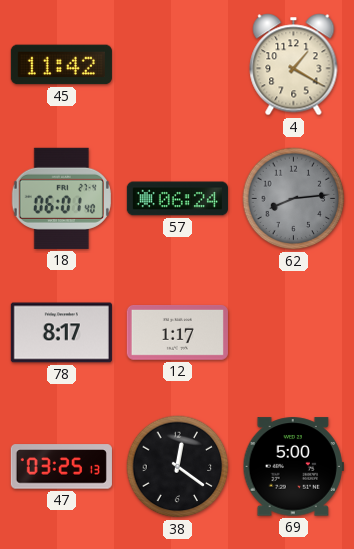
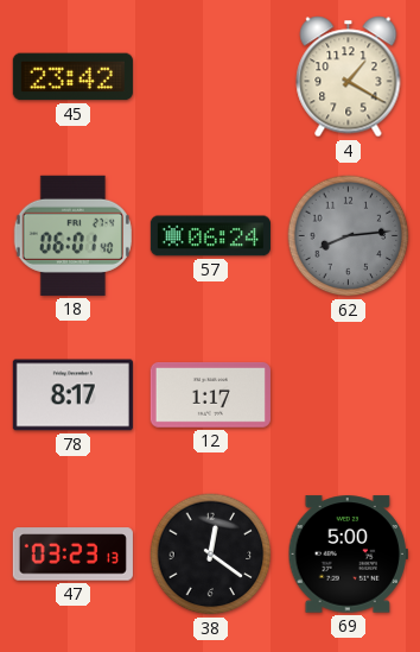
45: 11:42 -> 23:42
47: 03:25 -> 03:23
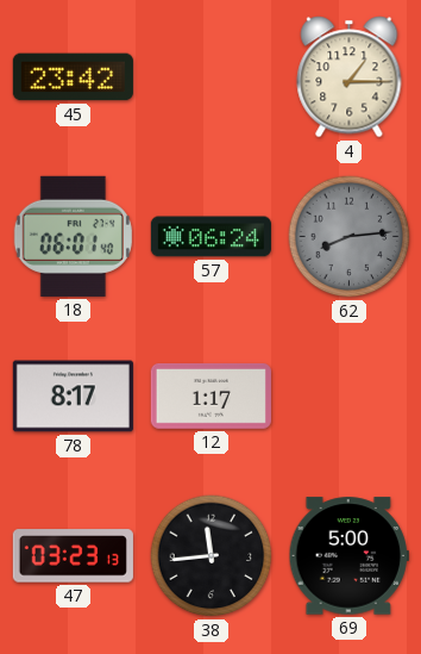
4: 1:20 -> 1:15
38: 12:21 -> 11:44
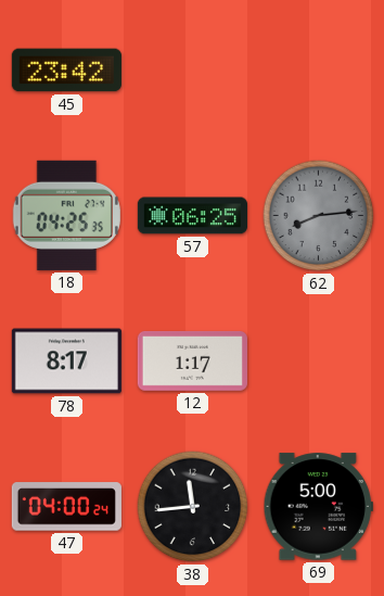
4: 1:15 -> none
18: 06:01 -> 04:25
57: 06:24 -> 06:25
47: 03:23 -> 04:00
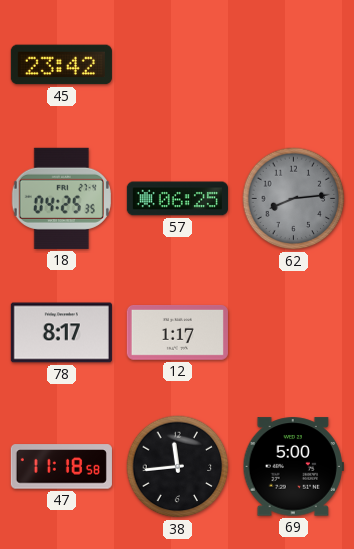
47: 04:00 -> 11:18
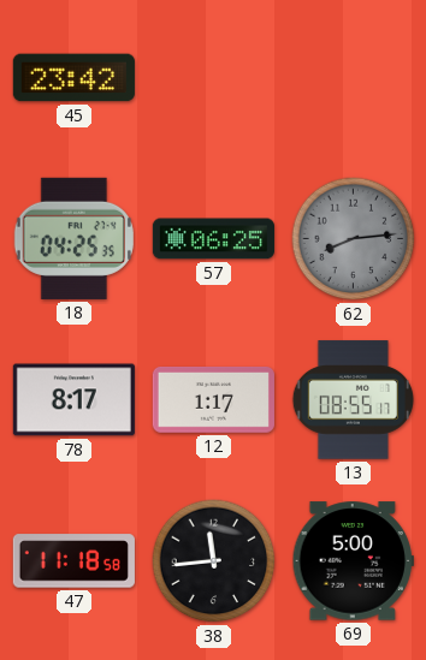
13: none -> 08:55
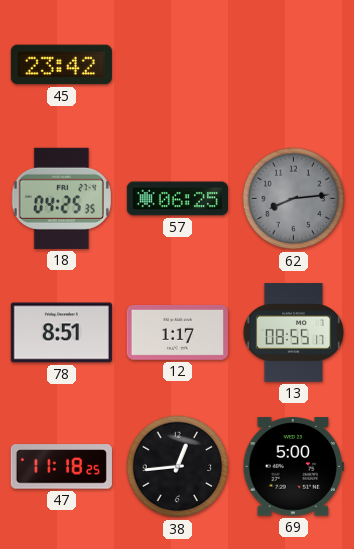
78: 8:17 -> 8:51
47: 11:18:58 -> 11:18:25
38: 11:44 -> 12:44
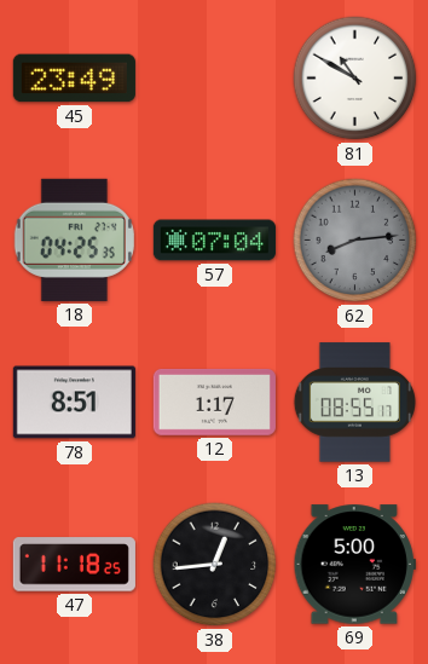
45: 23:42 -> 23:49
81: none -> 10:50
57: 06:25 -> 07:04
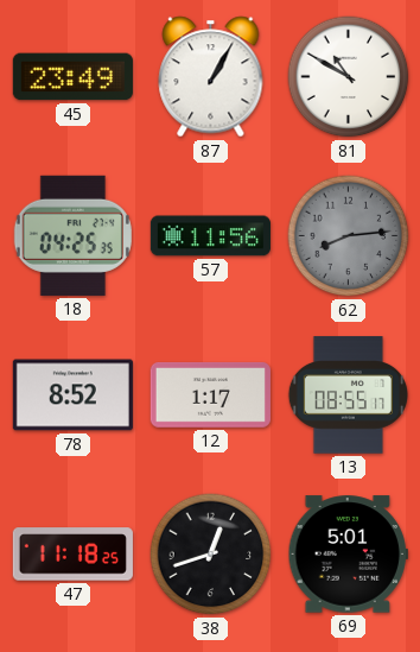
87: none -> 1:05
57: 07:04 -> 11:56
78: 8:51 -> 8:52
38: 12:44 -> 12:42
69: 5:00 -> 5:01
